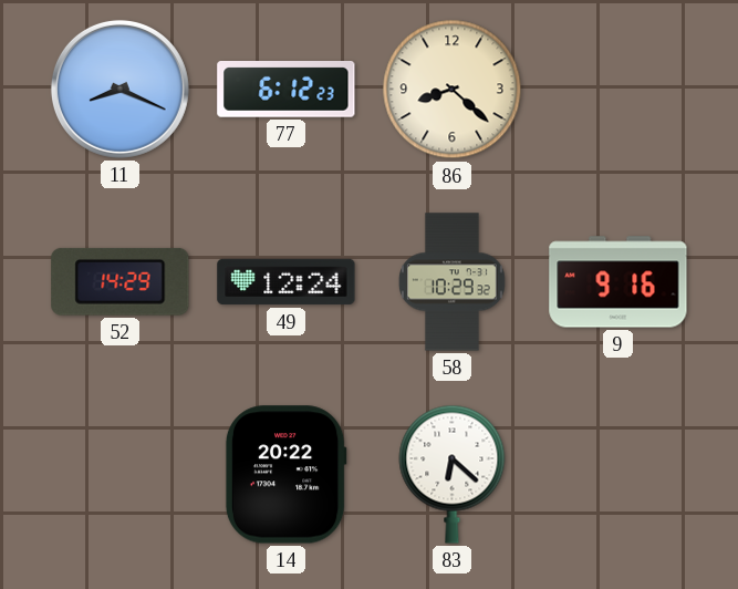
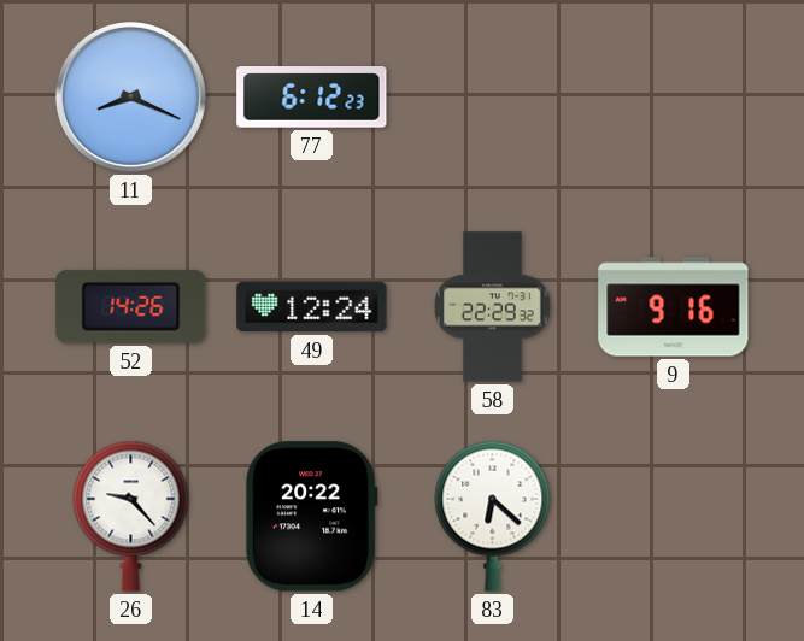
86: 8:22 -> none
52: 14:29 -> 14:26
58: 10:29 -> 22:29
26: none -> 9:23
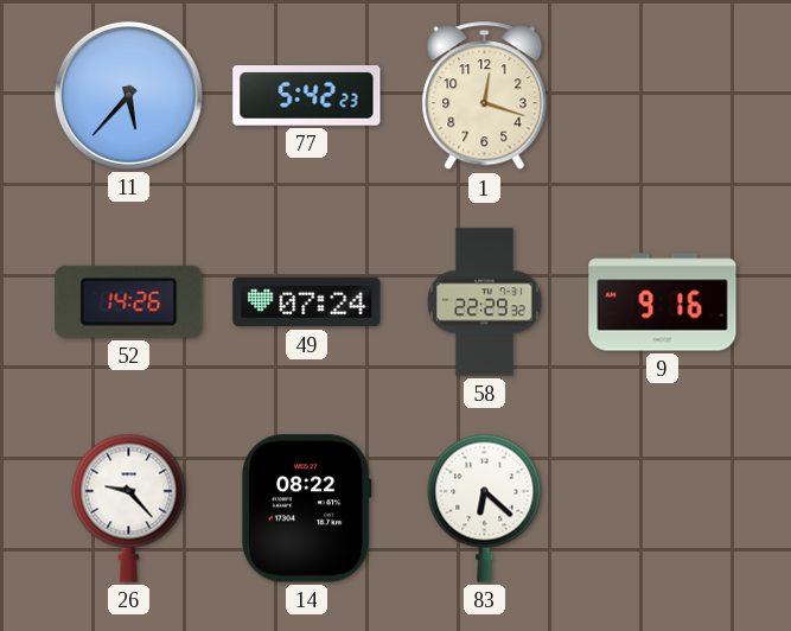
11: 8:19 -> 5:37
77: 6:12 -> 5:42
1: none -> 12:18
49: 12:24 -> 07:24
14: 20:22 -> 08:22
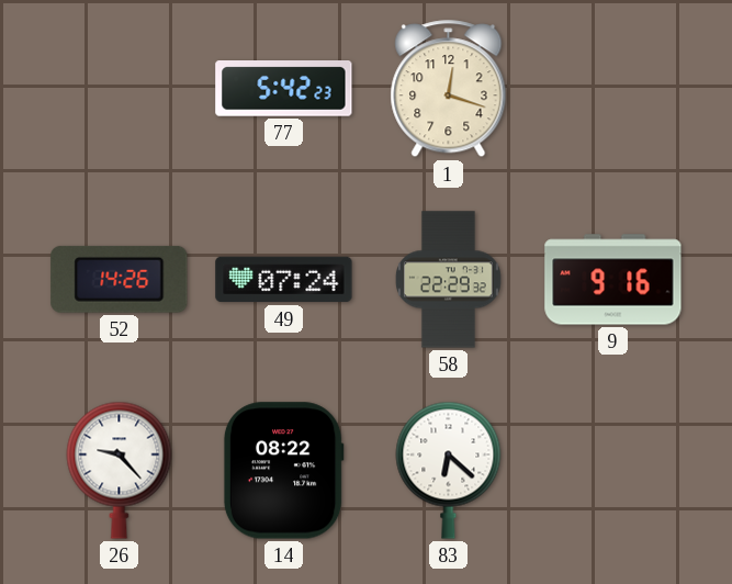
11: 5:37 -> none
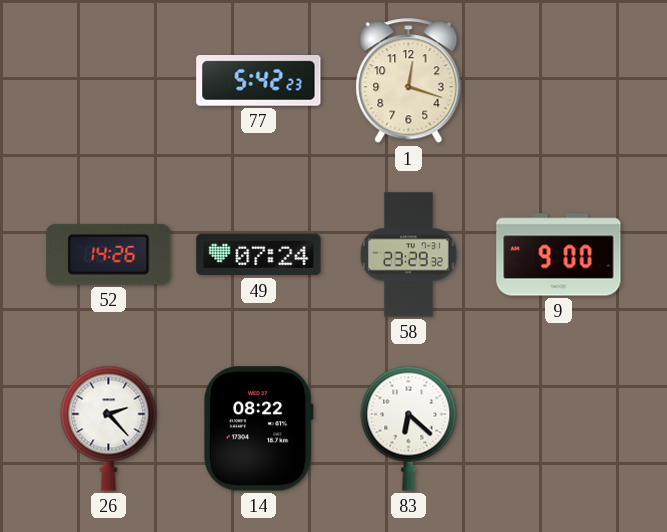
58: 22:29 -> 23:29
9: 9:16 -> 9:00
26: 9:23 -> 2:23
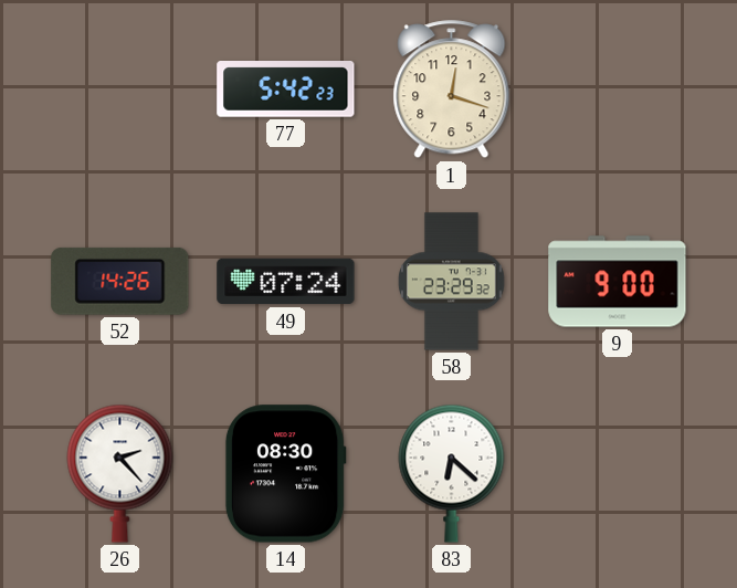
14: 08:22 -> 08:30
